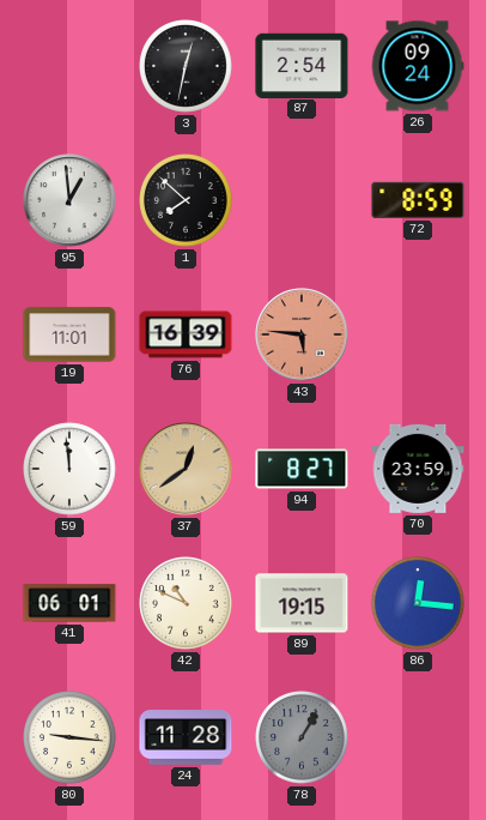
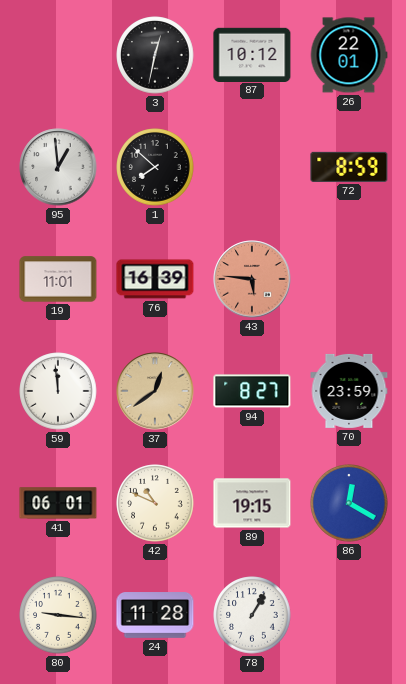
87: 2:54 -> 10:12
26: 09:24 -> 22:01
86: 12:16 -> 12:20
78 dial: grey -> white
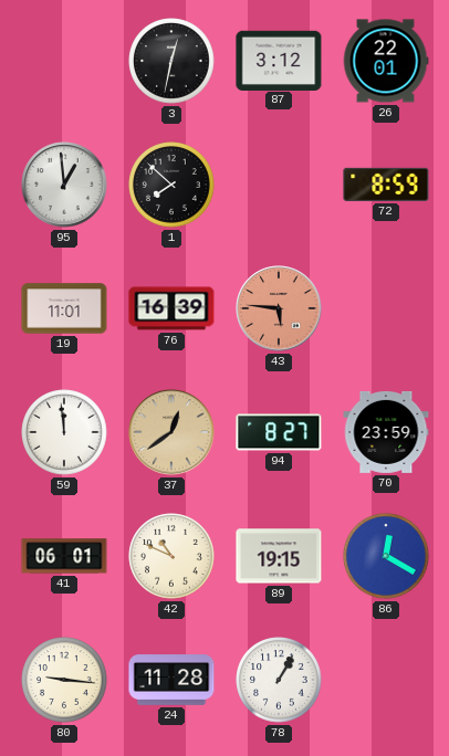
87: 10:12 -> 3:12
